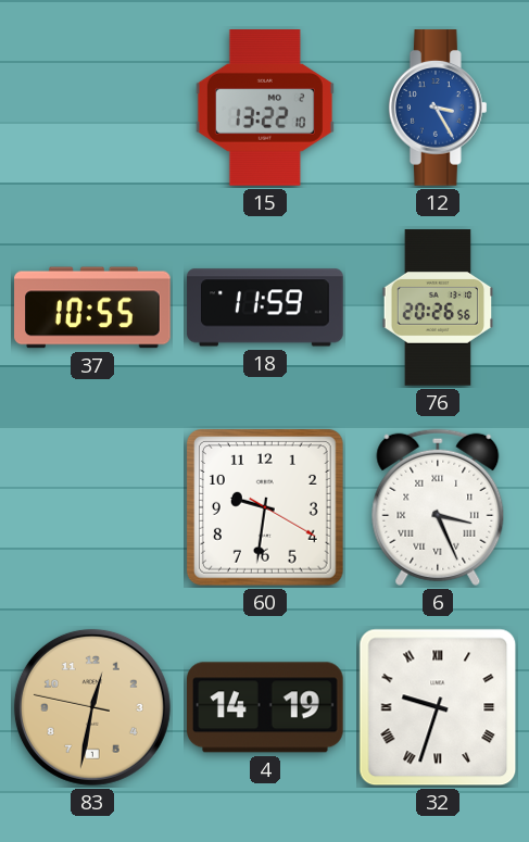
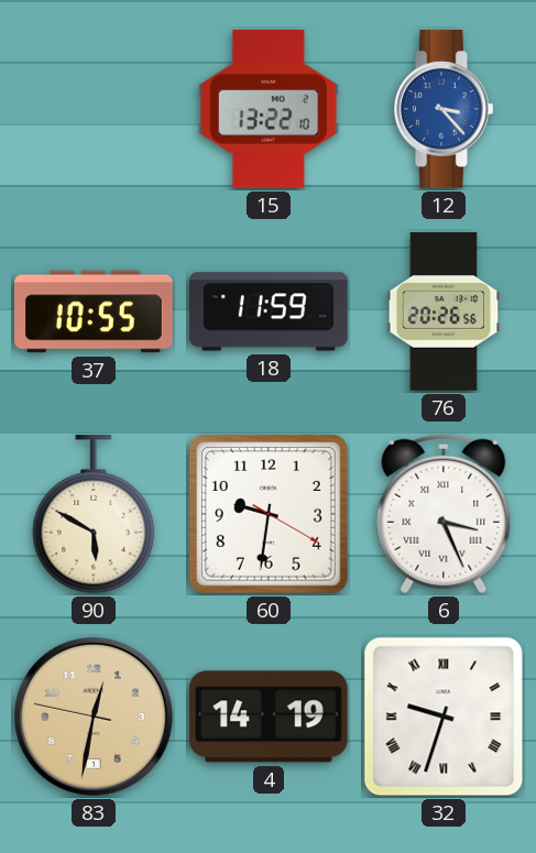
12: 3:25 -> 3:23
90: none -> 5:50
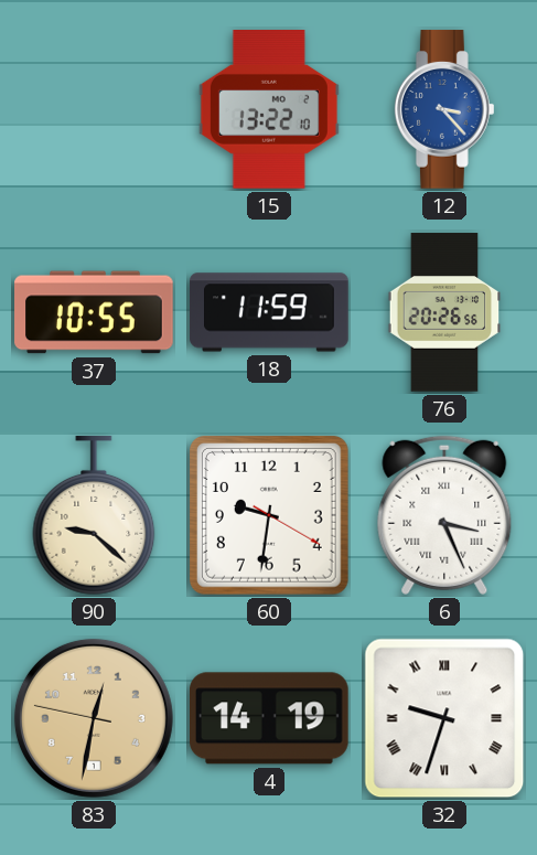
90: 5:50 -> 9:22
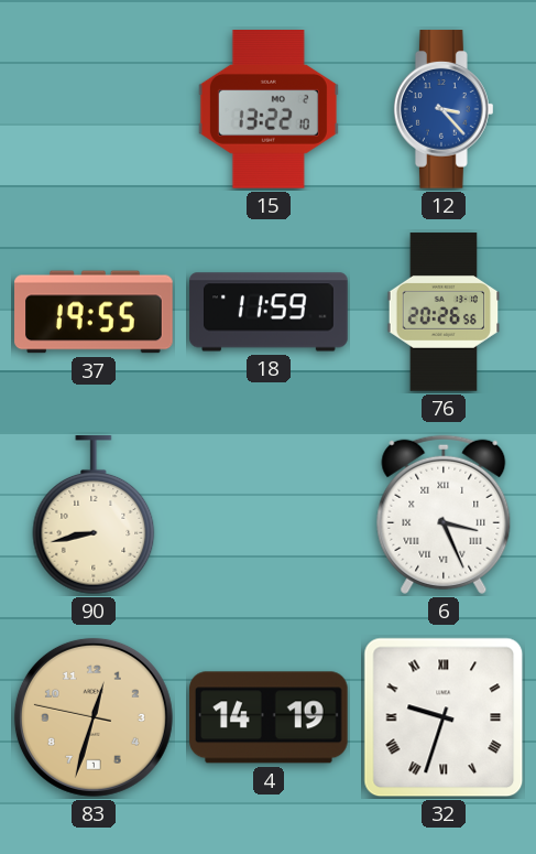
37: 10:55 -> 19:55
90: 9:22 -> 8:43
60: 9:31 -> none
83: 12:31 -> 12:32
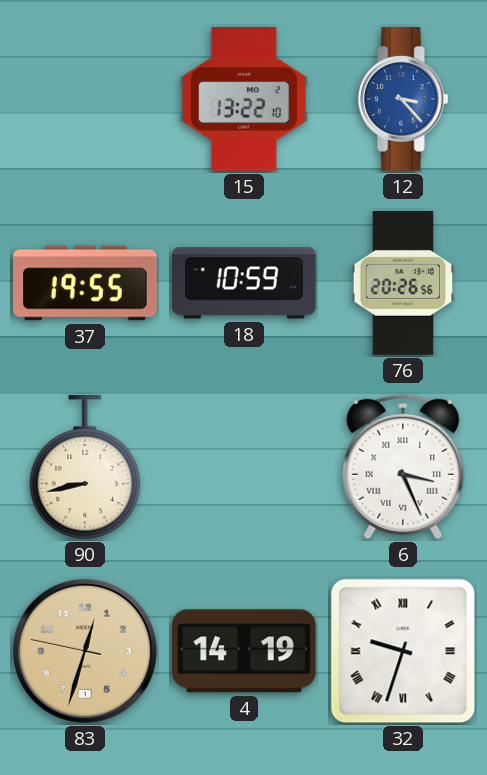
18: 11:59 -> 10:59
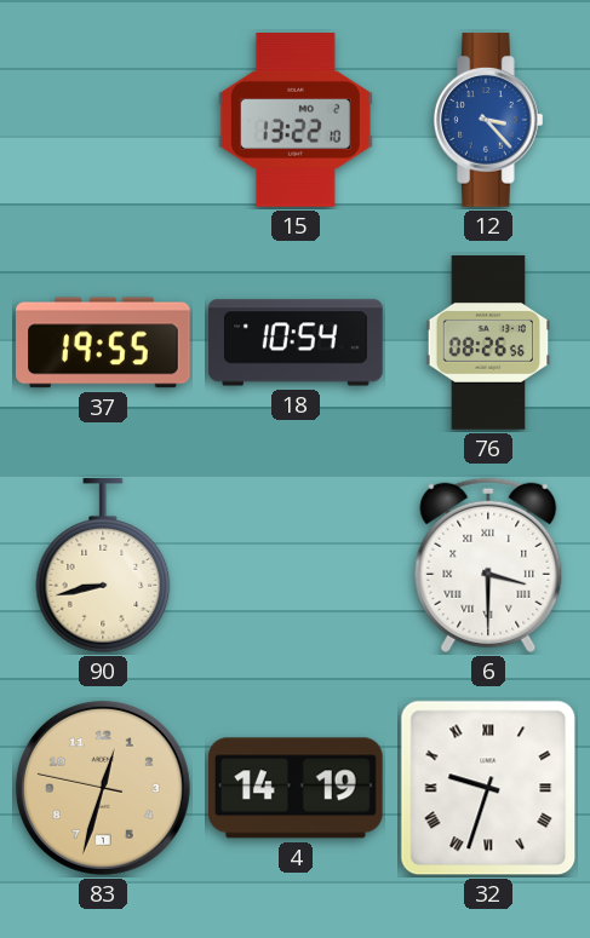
18: 10:59 -> 10:54
76: 20:26 -> 08:26
6: 3:26 -> 3:30
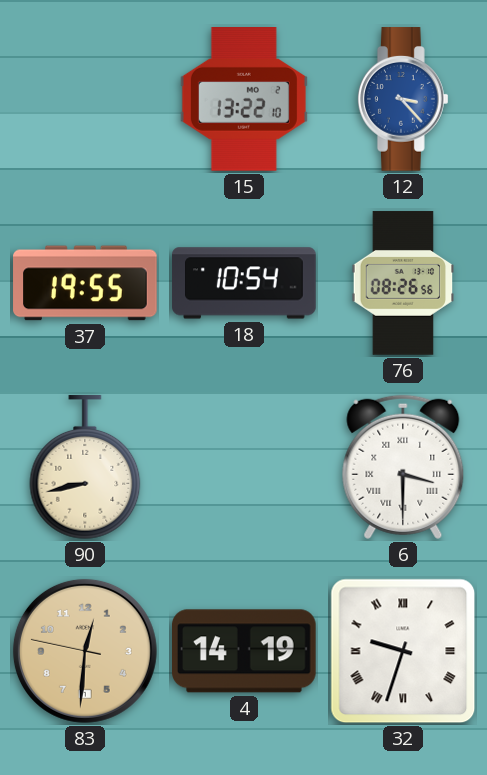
83: 12:32 -> 12:30
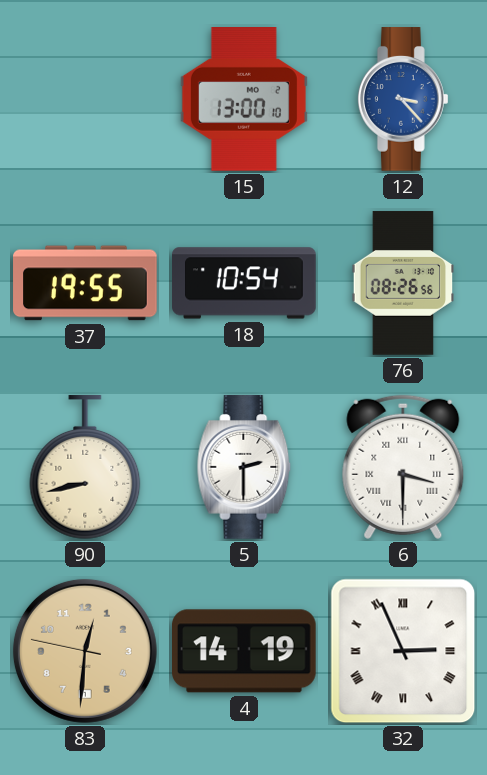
15: 13:22 -> 13:00
5: none -> 2:30
32: 9:33 -> 2:56
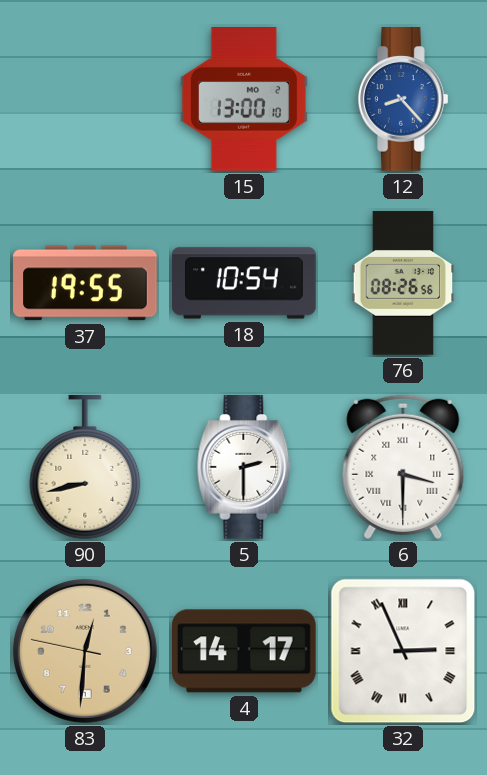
12: 3:23 -> 8:23
4: 14:19 -> 14:17
